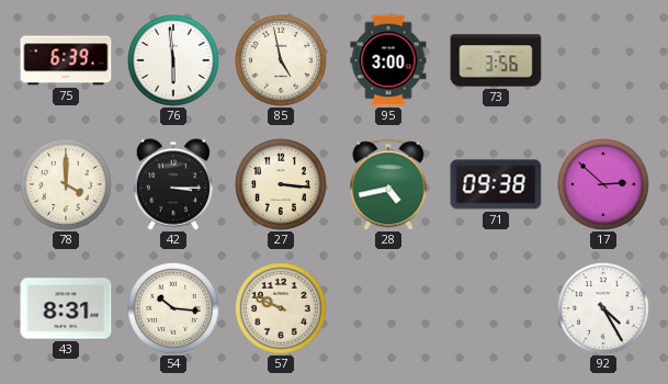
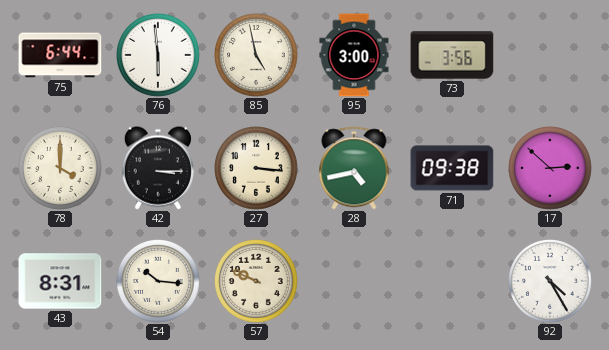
75: 6:39 -> 6:44
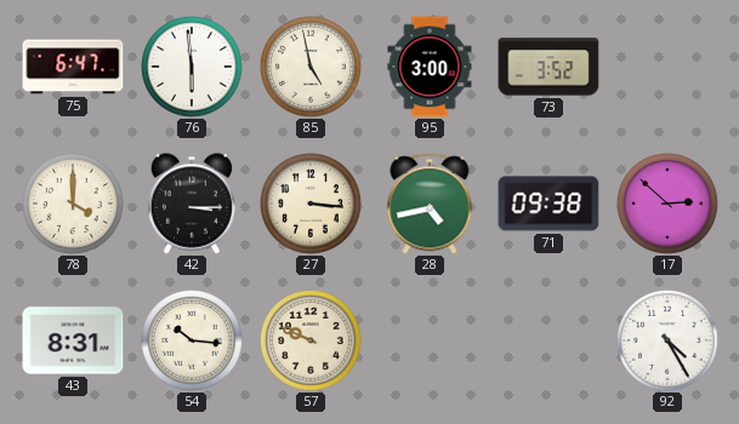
75: 6:44 -> 6:47
73: 3:56 -> 3:52
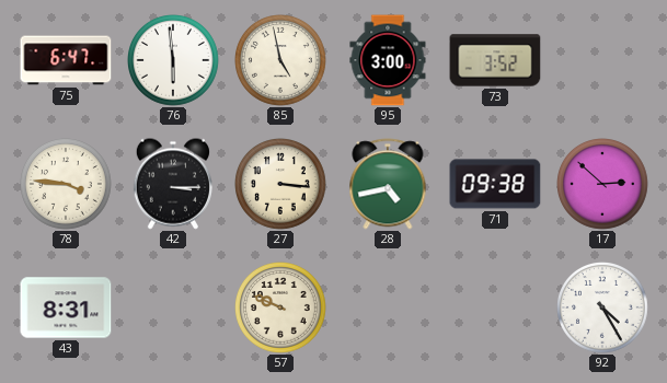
78: 4:00 -> 3:46
54: 10:16 -> none
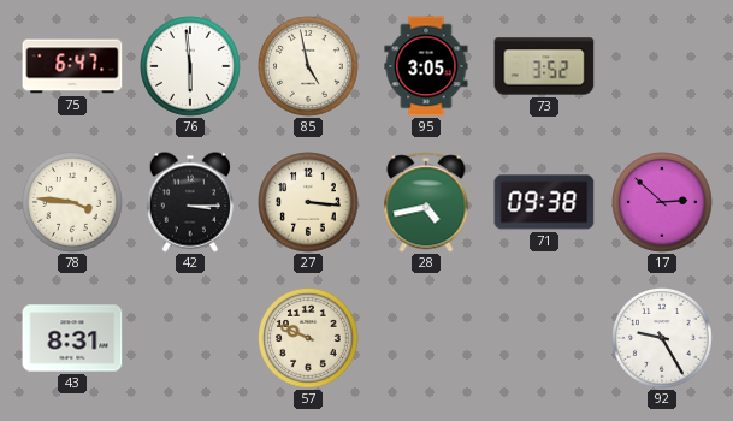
95: 3:00 -> 3:05
92: 4:25 -> 9:25
